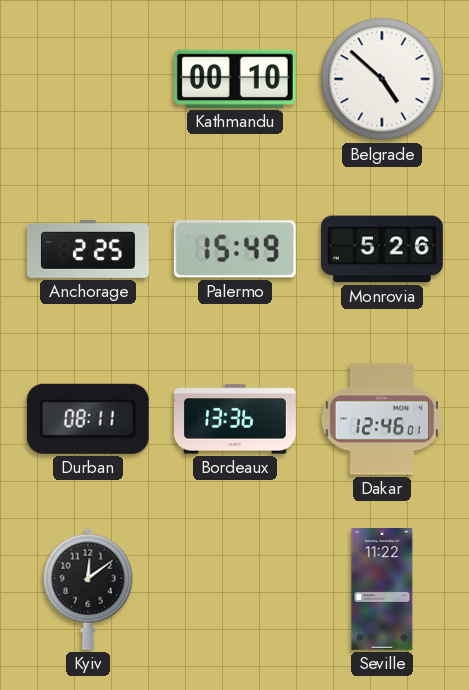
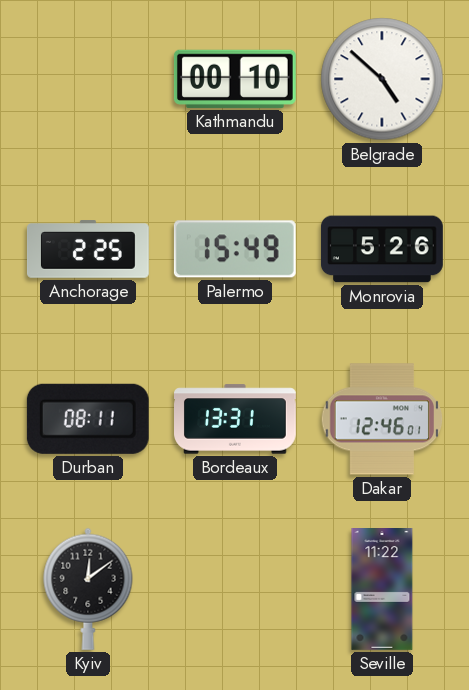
Bordeaux: 13:36 -> 13:31
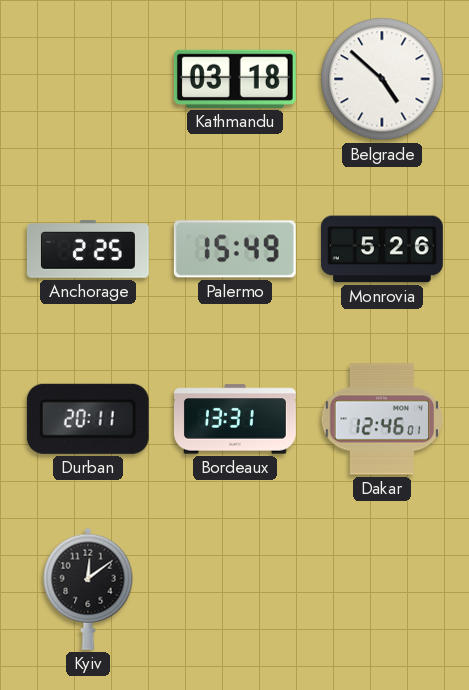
Kathmandu: 00:10 -> 03:18
Durban: 08:11 -> 20:11
Seville: 11:22 -> none
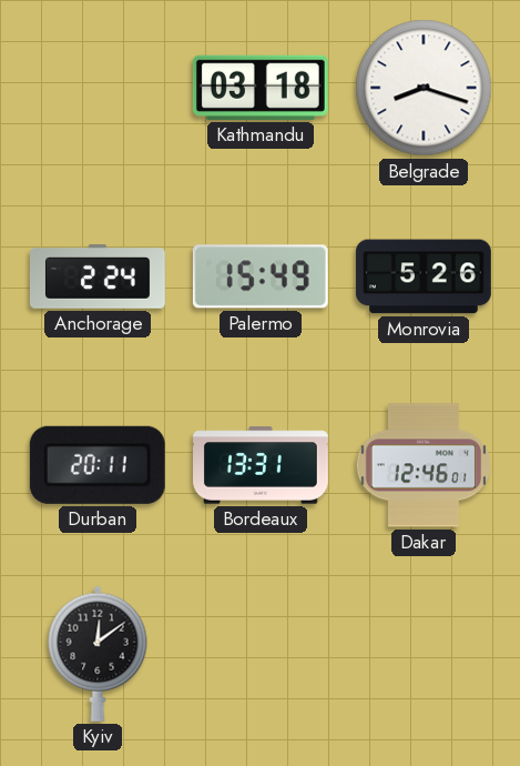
Belgrade: 4:52 -> 8:18
Anchorage: 2:25 -> 2:24
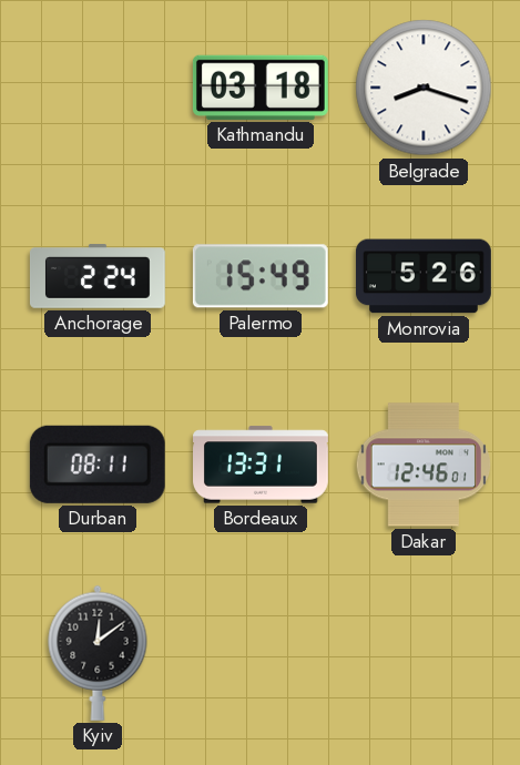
Durban: 20:11 -> 08:11
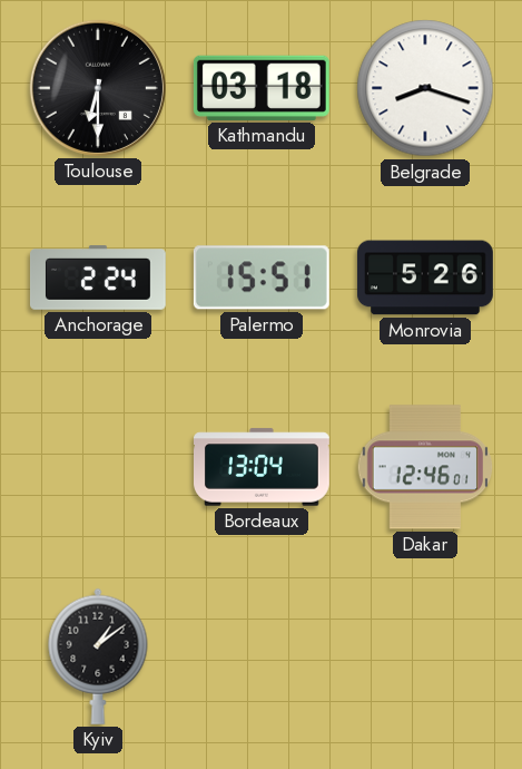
Toulouse: none -> 6:30
Palermo: 15:49 -> 15:51
Durban: 08:11 -> none
Bordeaux: 13:31 -> 13:04
Kyiv: 12:09 -> 1:09
